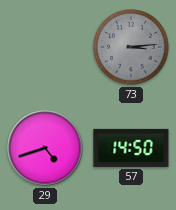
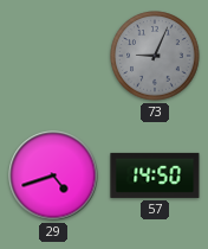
73: 3:14 -> 9:04
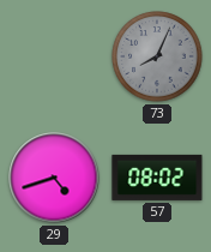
73: 9:04 -> 8:04
57: 14:50 -> 08:02
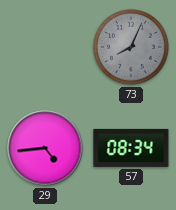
29: 4:42 -> 4:44
57: 08:02 -> 08:34
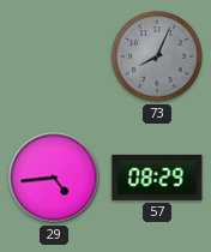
57: 08:34 -> 08:29
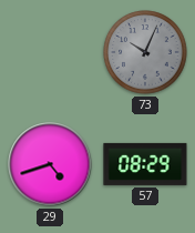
73: 8:04 -> 10:04
29: 4:44 -> 4:42
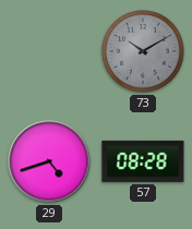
73: 10:04 -> 10:10
57: 08:29 -> 08:28
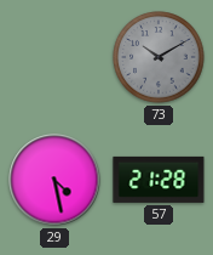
29: 4:42 -> 4:28
57: 08:28 -> 21:28
